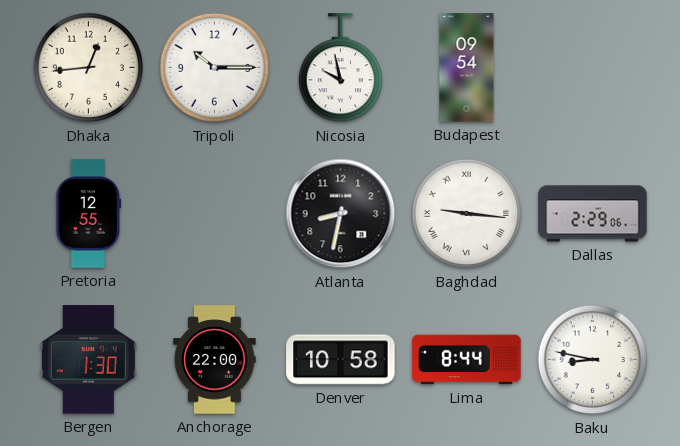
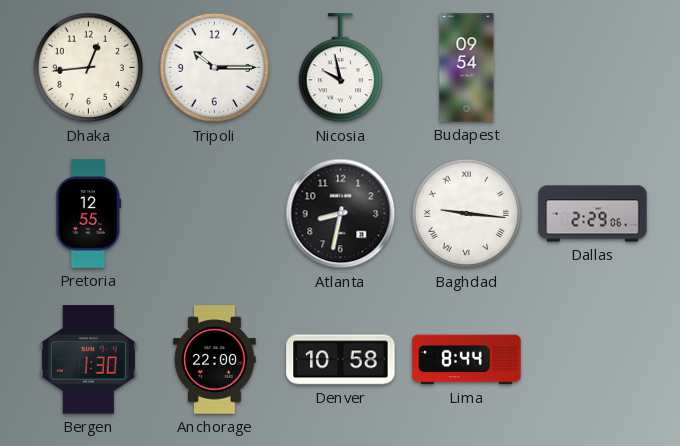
Baku: 8:47 -> none
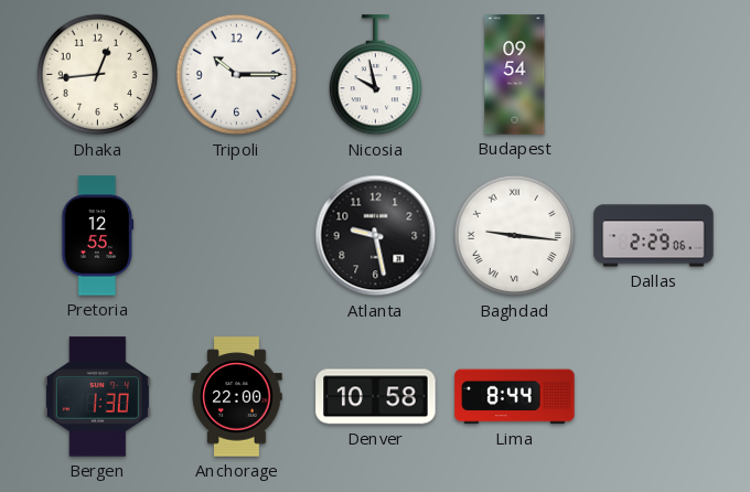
Atlanta: 8:32 -> 9:28
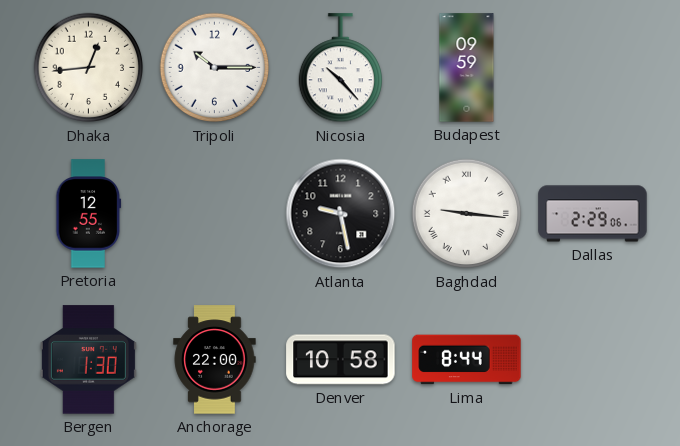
Nicosia: 9:58 -> 10:23
Budapest: 09:54 -> 09:59
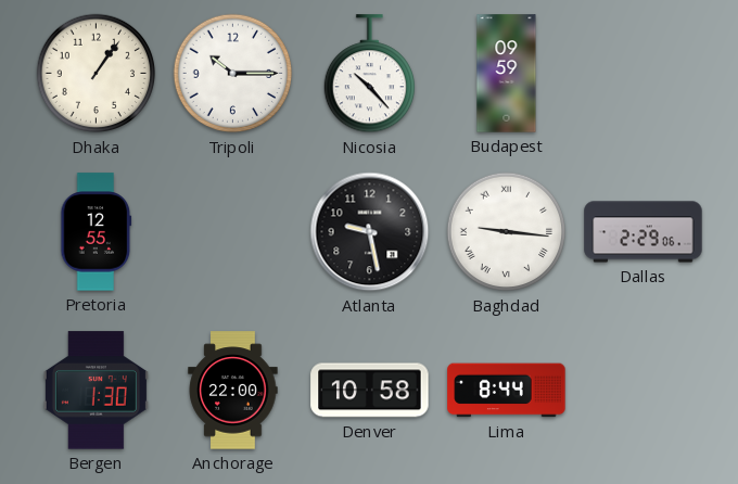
Dhaka: 12:44 -> 1:06
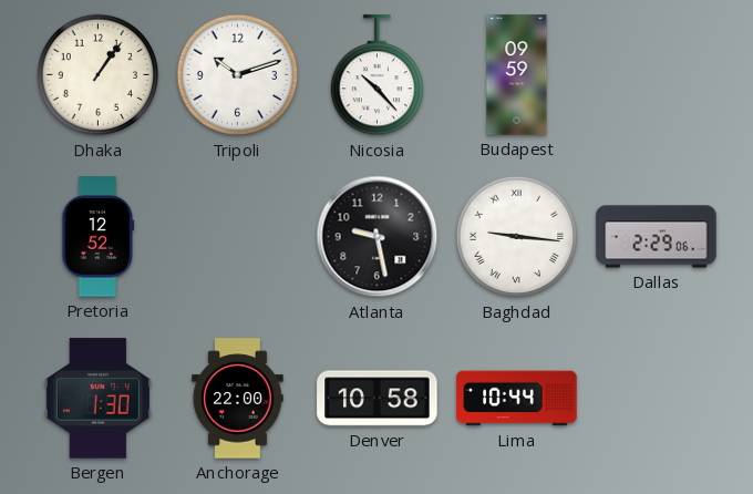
Tripoli: 10:15 -> 10:12
Pretoria: 12:55 -> 12:52
Lima: 8:44 -> 10:44
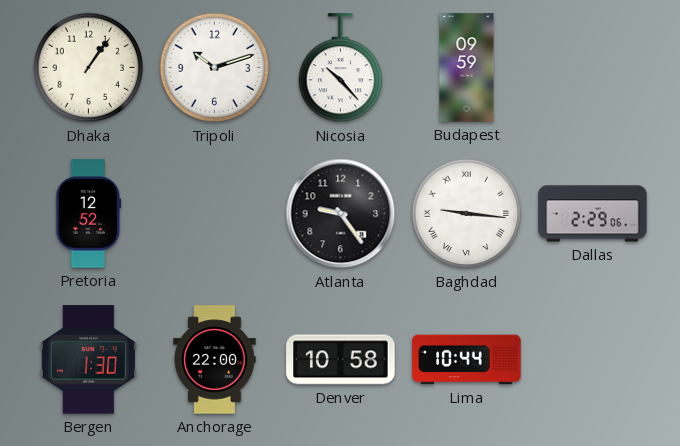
Atlanta: 9:28 -> 9:24
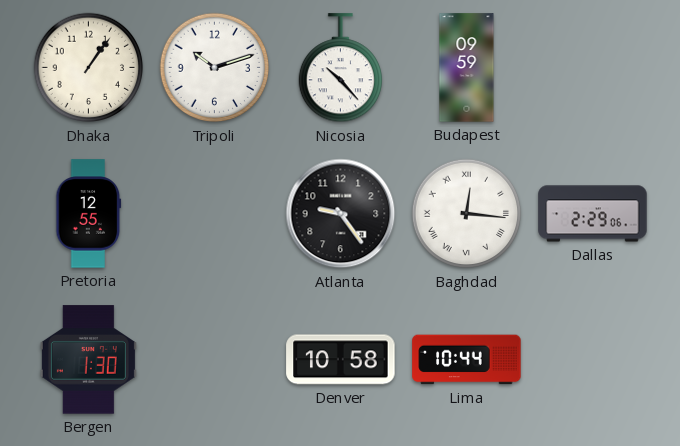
Pretoria: 12:52 -> 12:55
Baghdad: 9:16 -> 12:16
Anchorage: 22:00 -> none
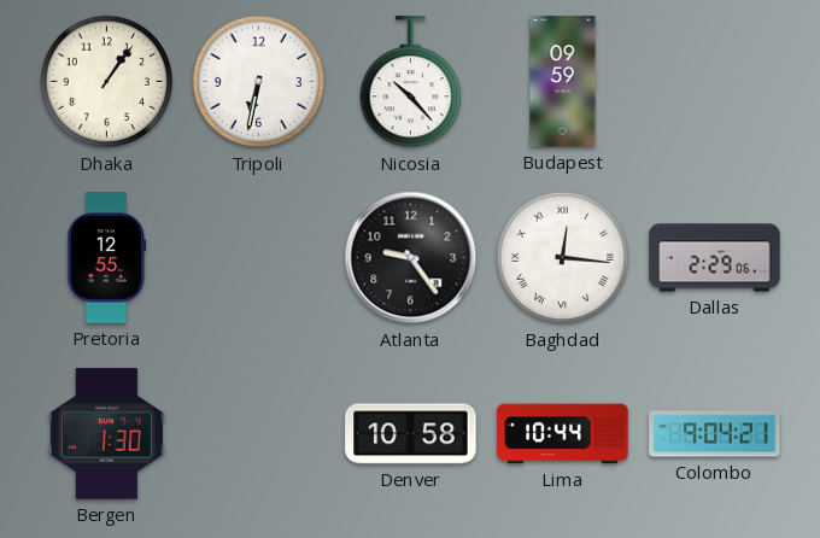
Tripoli: 10:12 -> 6:32
Colombo: none -> 9:04
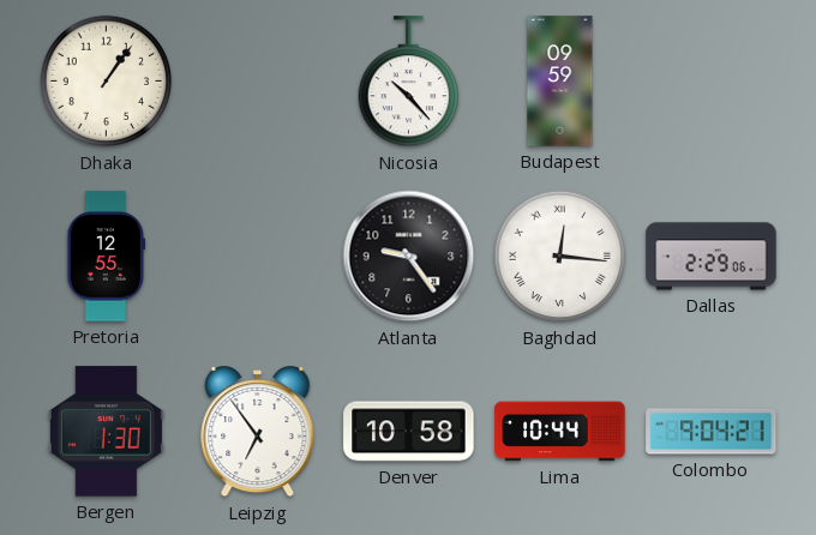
Tripoli: 6:32 -> none
Leipzig: none -> 6:54
